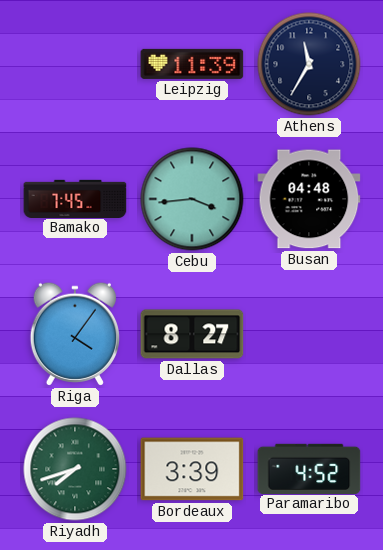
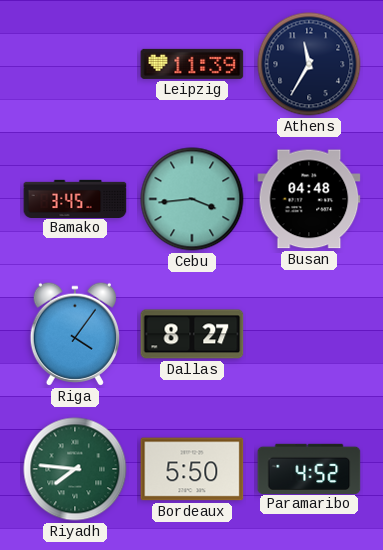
Bamako: 7:45 -> 3:45
Riyadh: 7:42 -> 7:46
Bordeaux: 3:39 -> 5:50
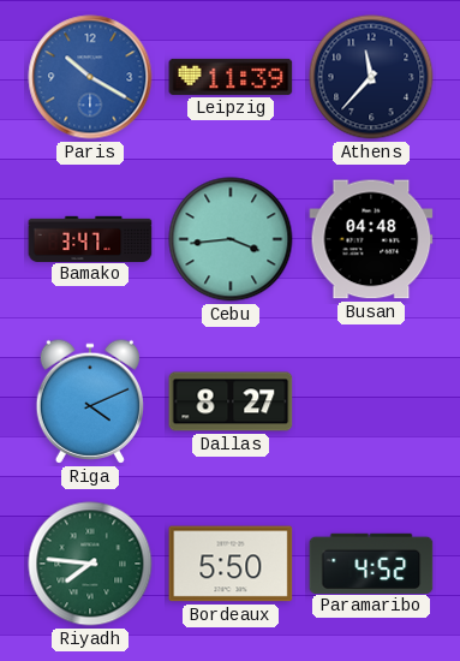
Paris: none -> 10:20
Athens: 11:35 -> 11:37
Bamako: 3:45 -> 3:47
Riga: 4:06 -> 4:11
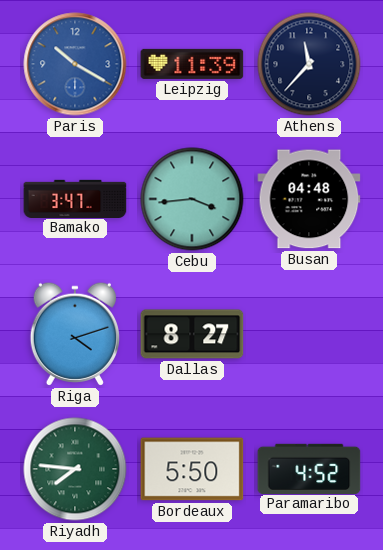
Riga: 4:11 -> 4:12
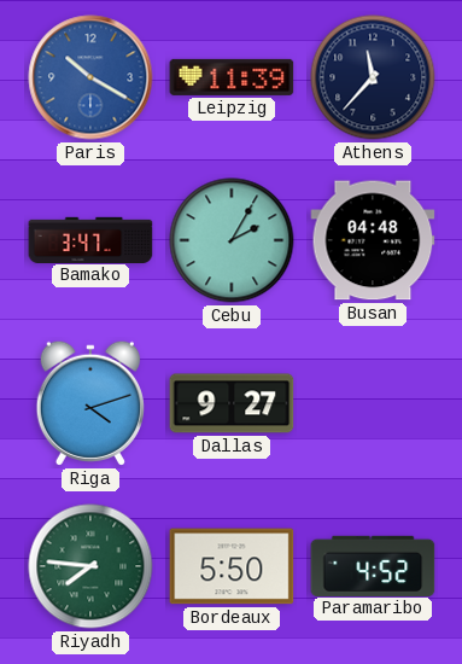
Cebu: 3:44 -> 2:05
Dallas: 8:27 -> 9:27
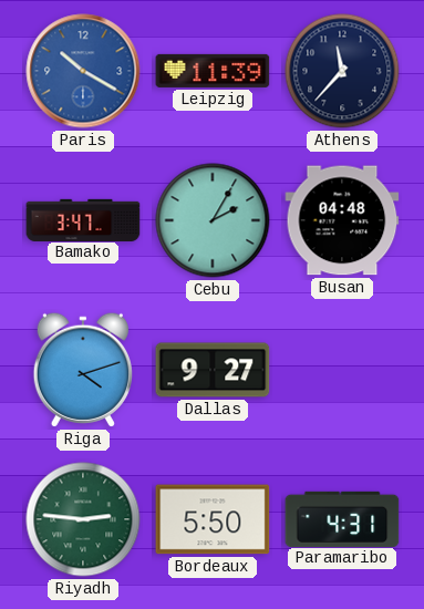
Riyadh: 7:46 -> 2:46
Paramaribo: 4:52 -> 4:31
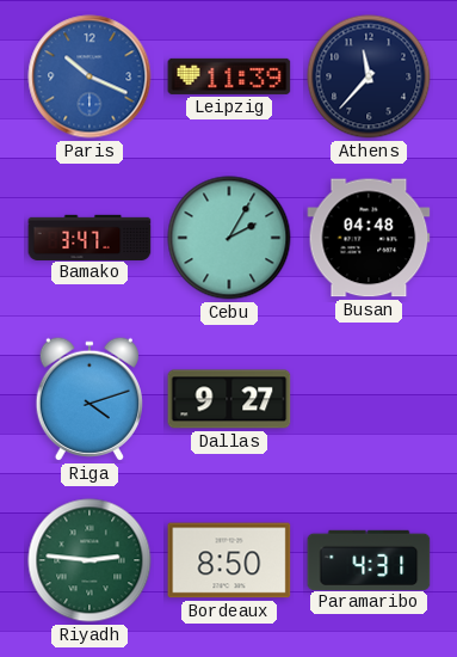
Paris: 10:20 -> 10:19
Bordeaux: 5:50 -> 8:50
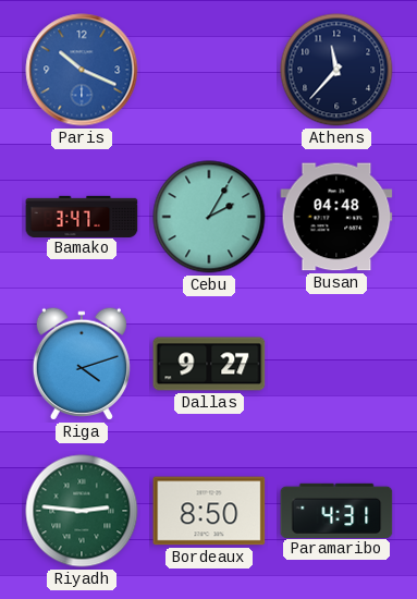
Leipzig: 11:39 -> none
